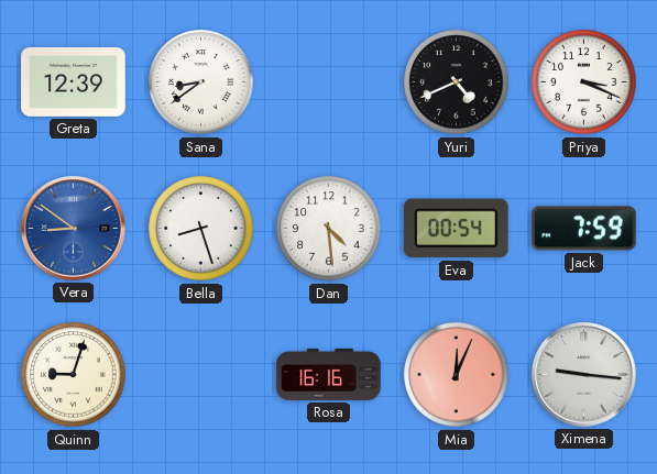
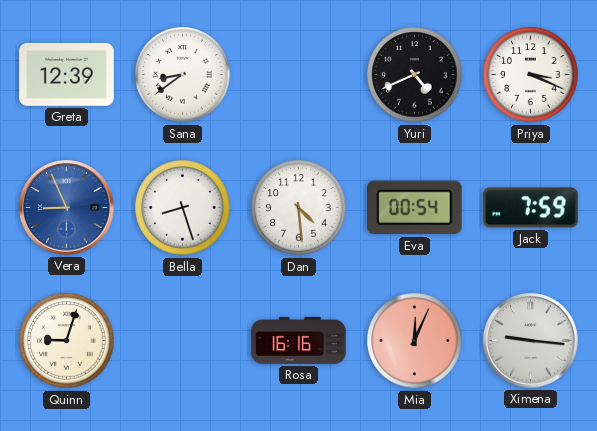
Vera: 8:51 -> 8:56
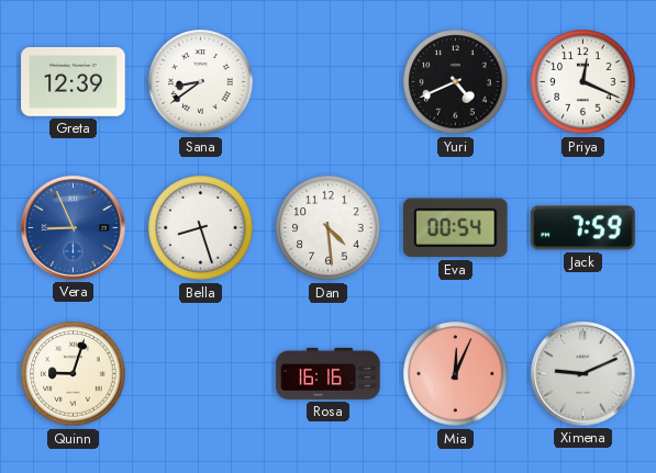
Priya: 3:19 -> 12:19
Ximena: 9:16 -> 9:11
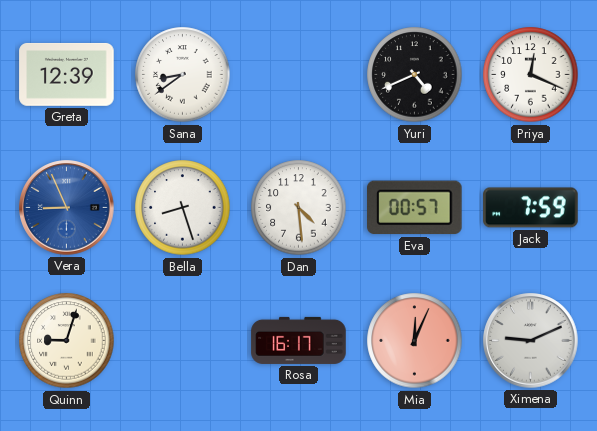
Eva: 00:54 -> 00:57
Rosa: 16:16 -> 16:17
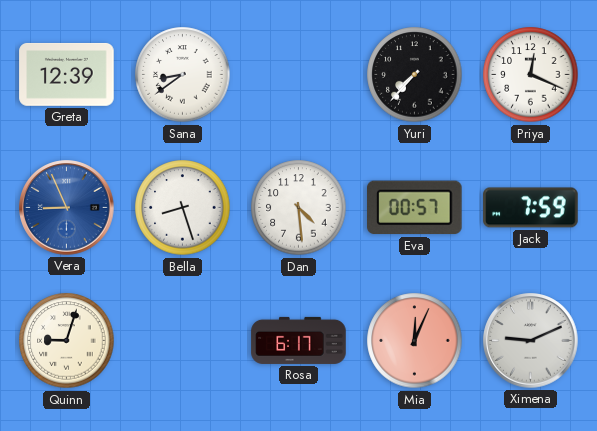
Yuri: 4:41 -> 7:37
Rosa: 16:17 -> 6:17
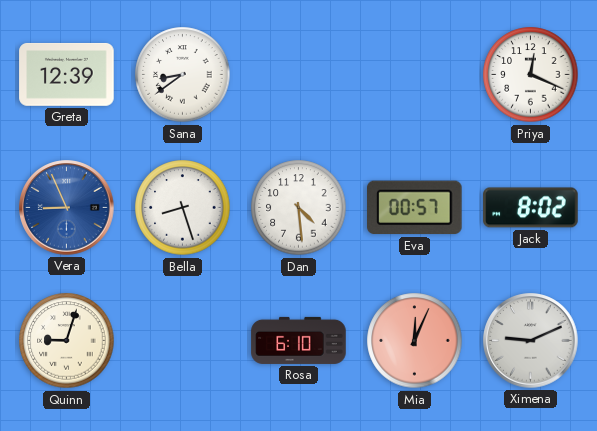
Yuri: 7:37 -> none
Jack: 7:59 -> 8:02
Rosa: 6:17 -> 6:10
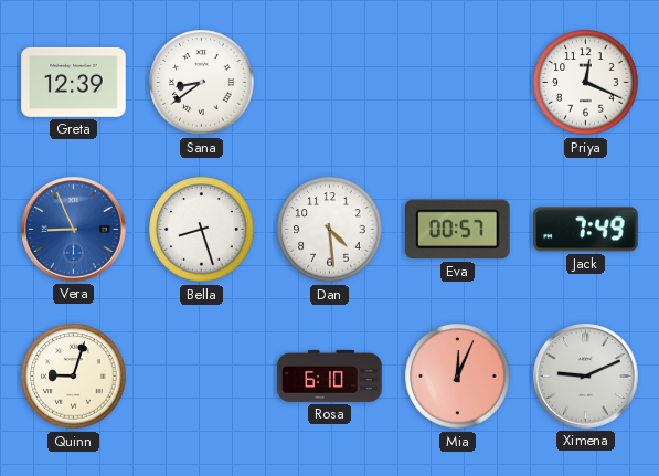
Jack: 8:02 -> 7:49
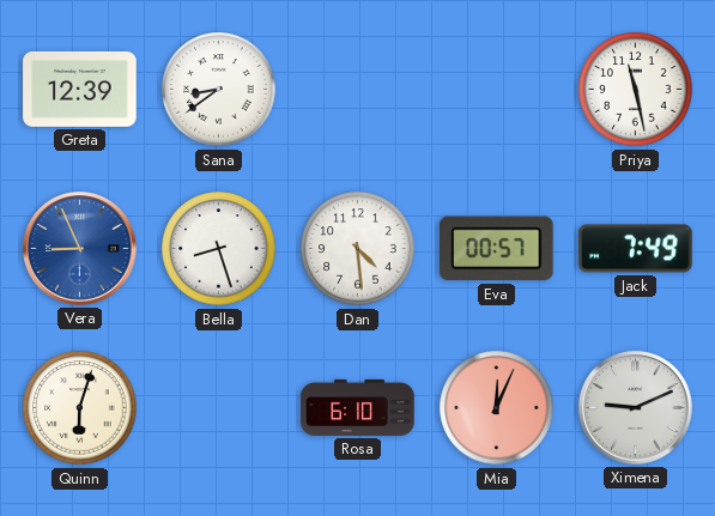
Priya: 12:19 -> 11:28
Quinn: 9:03 -> 6:03
